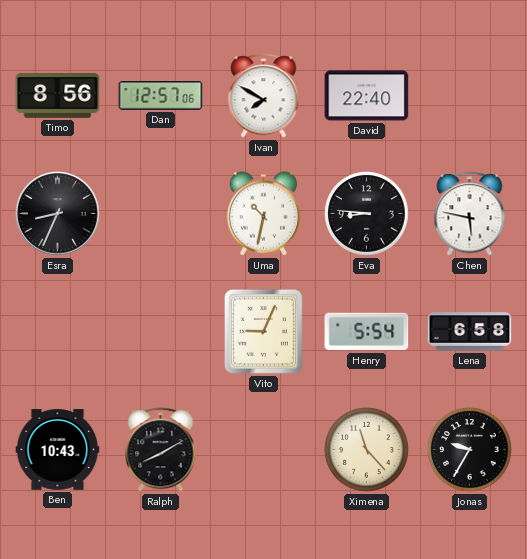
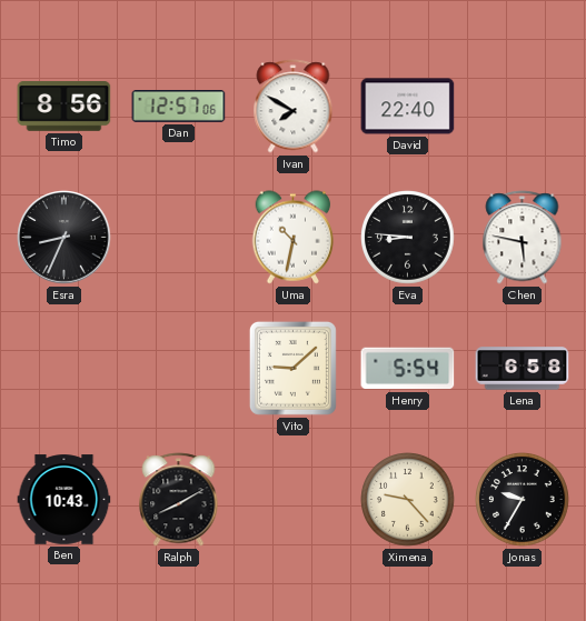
Vito: 9:04 -> 9:08
Ximena: 11:23 -> 9:23
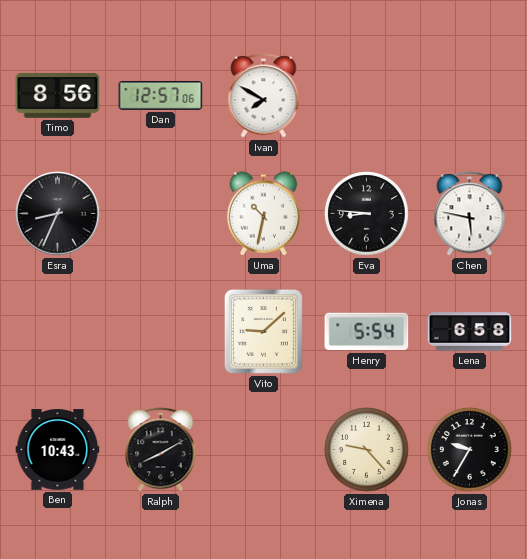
David: 22:40 -> none
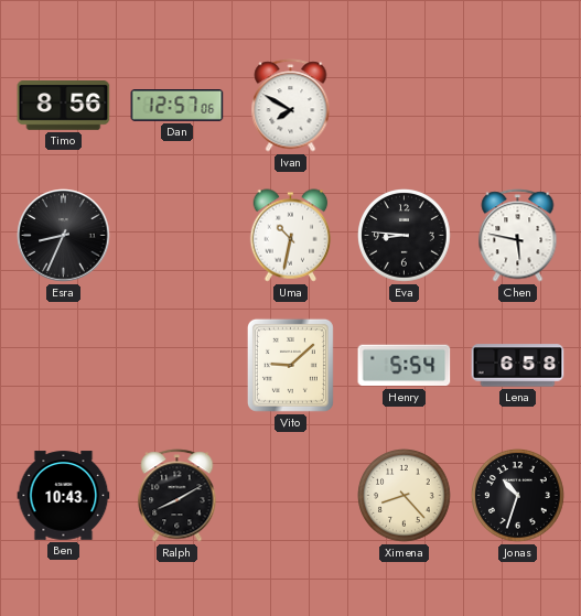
Ximena: 9:23 -> 8:23
Jonas: 9:35 -> 10:33
